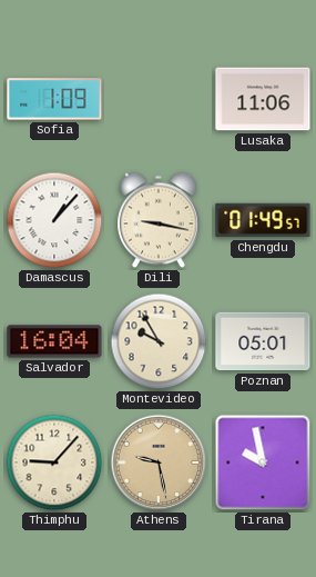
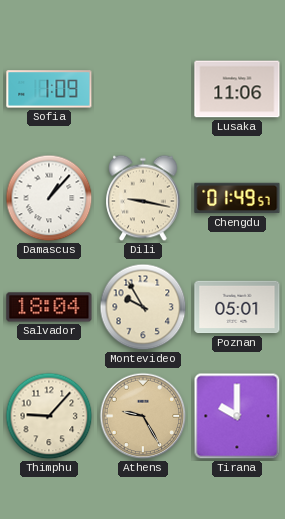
Salvador: 16:04 -> 18:04
Athens: 9:28 -> 9:25
Tirana: 9:58 -> 10:00
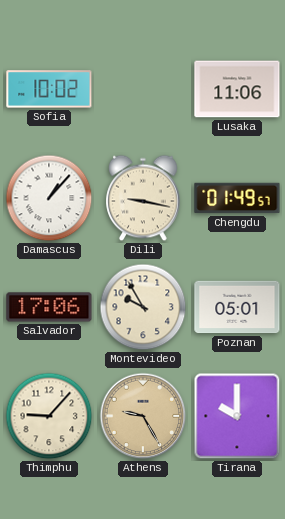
Sofia: 1:09 -> 10:02
Salvador: 18:04 -> 17:06
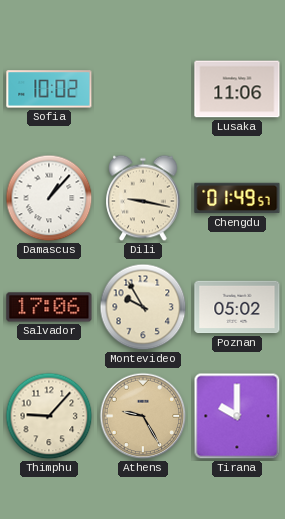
Poznan: 05:01 -> 05:02
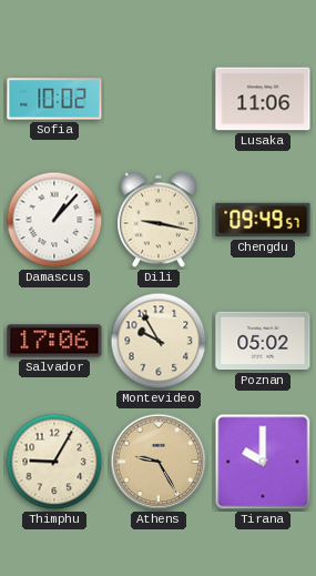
Chengdu: 01:49 -> 09:49
Thimphu: 9:07 -> 9:05
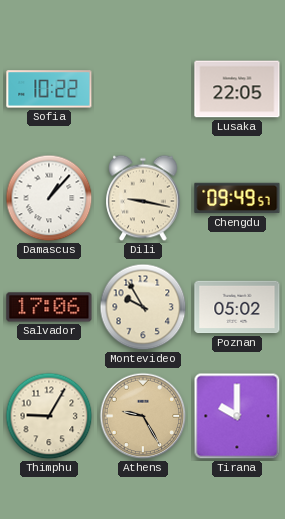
Sofia: 10:02 -> 10:22
Lusaka: 11:06 -> 22:05
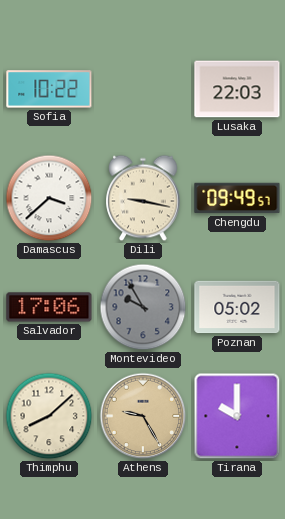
Lusaka: 22:05 -> 22:03
Damascus: 1:07 -> 3:38
Montevideo dial: cream -> grey
Thimphu: 9:05 -> 8:08
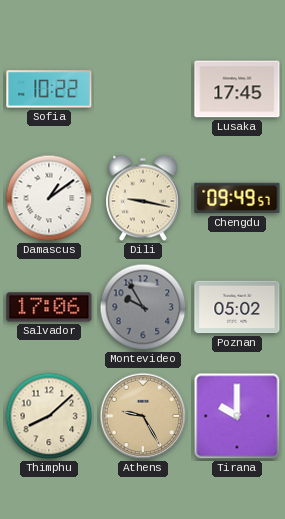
Lusaka: 22:03 -> 17:45
Damascus: 3:38 -> 1:09
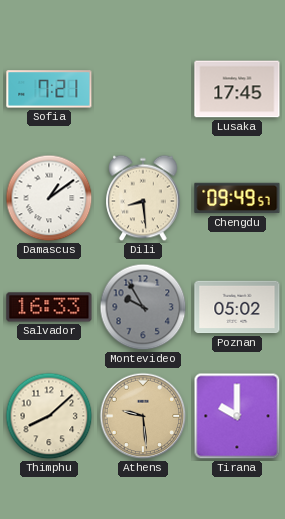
Sofia: 10:22 -> 7:21
Dili: 9:17 -> 8:29
Salvador: 17:06 -> 16:33
Athens: 9:25 -> 9:29
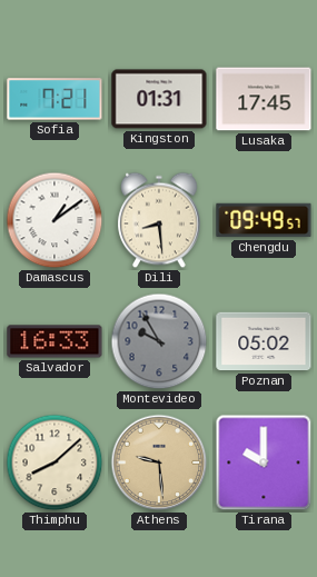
Kingston: none -> 01:31
